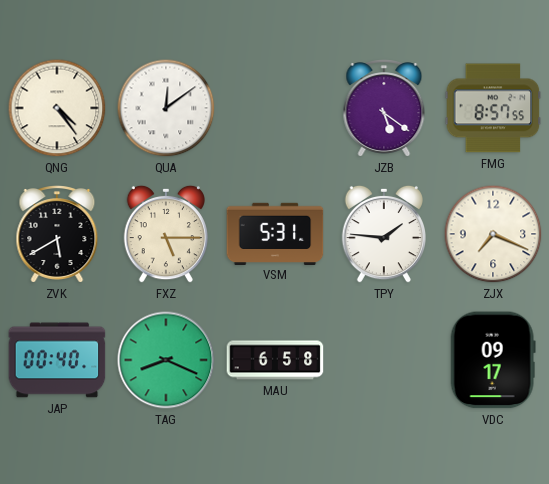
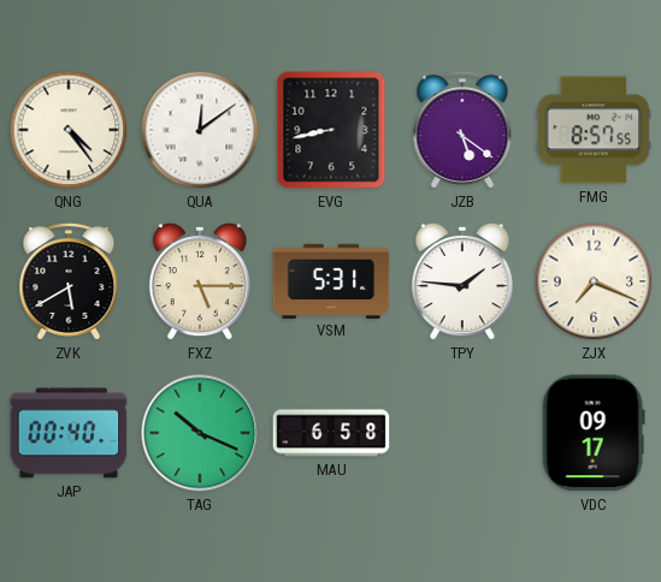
EVG: none -> 8:43
TAG: 8:19 -> 10:19
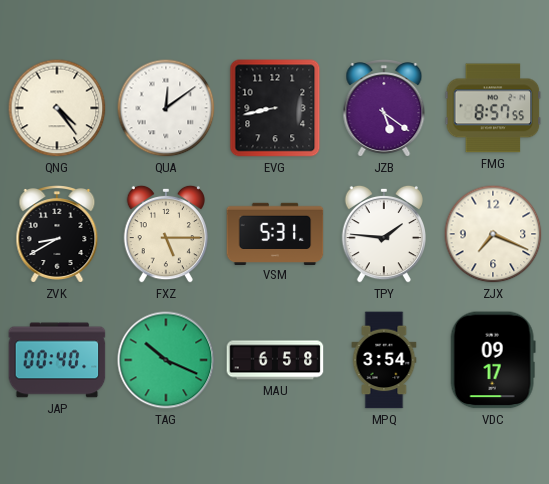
ZVK: 5:40 -> 8:40
MPQ: none -> 3:54
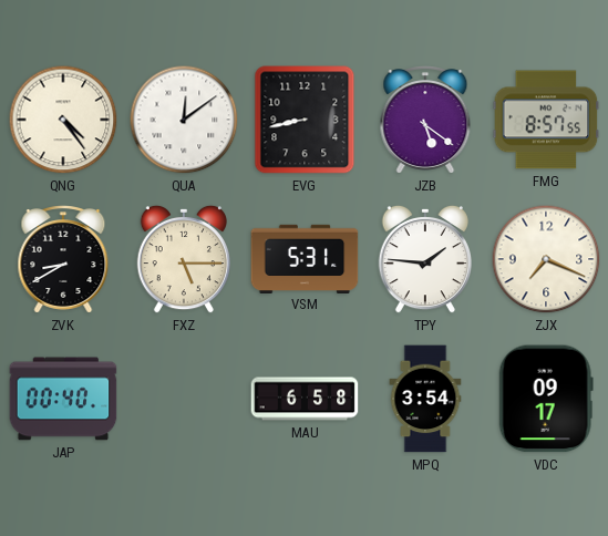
TAG: 10:19 -> none
